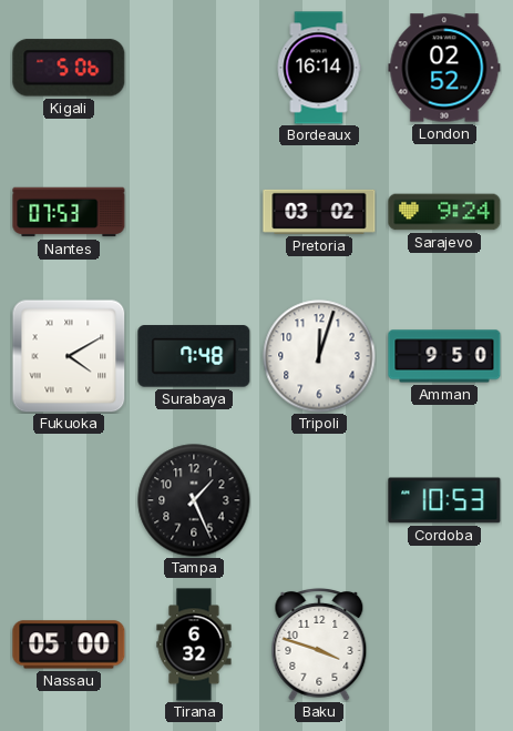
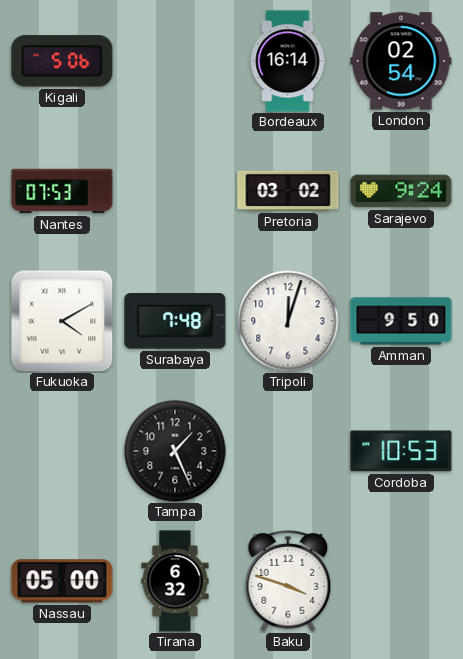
London: 02:52 -> 02:54
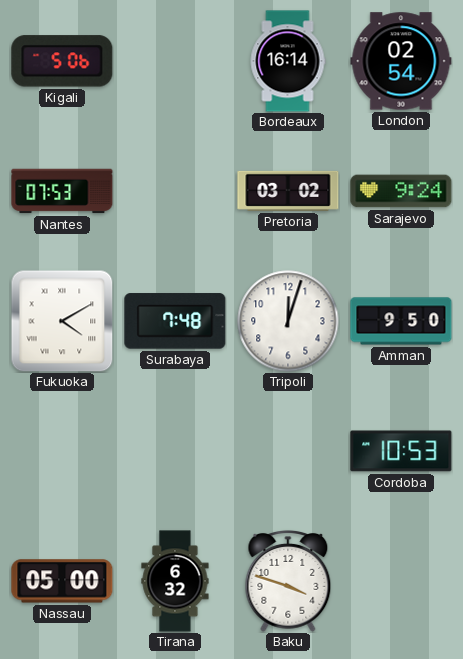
Tampa: 1:26 -> none
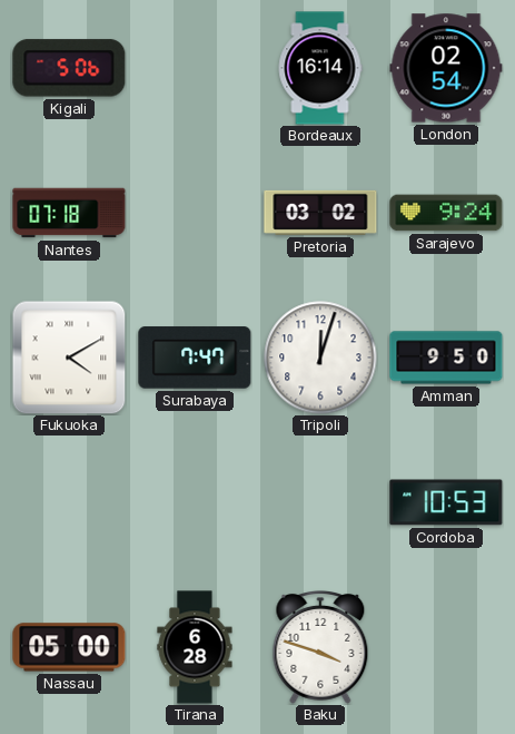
Nantes: 07:53 -> 07:18
Surabaya: 7:48 -> 7:47
Tirana: 6:32 -> 6:28
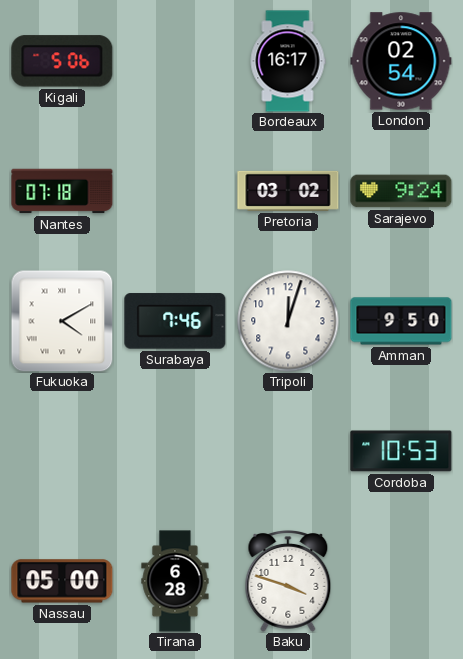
Bordeaux: 16:14 -> 16:17
Surabaya: 7:47 -> 7:46
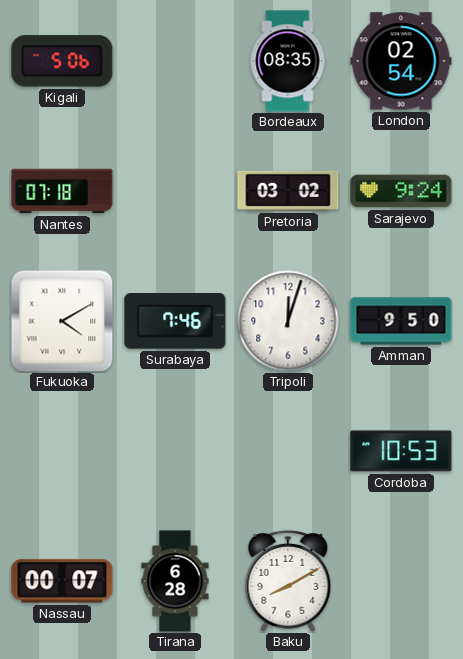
Bordeaux: 16:17 -> 08:35
Nassau: 05:00 -> 00:07
Baku: 3:48 -> 8:10
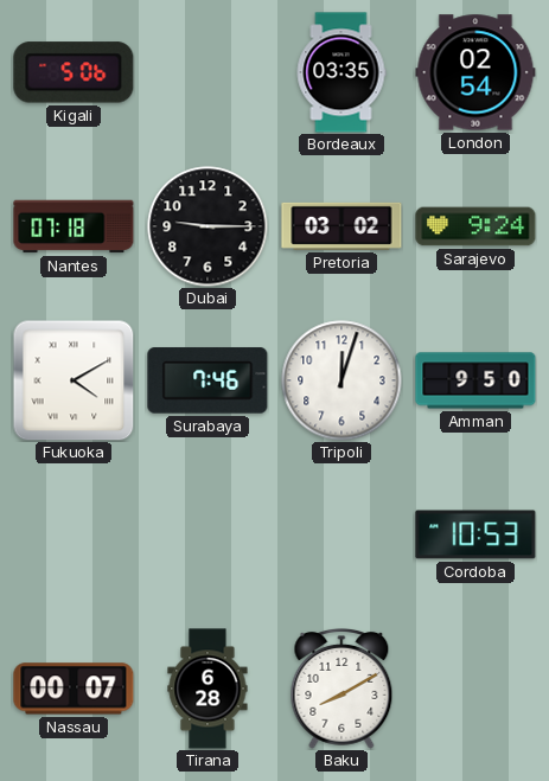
Bordeaux: 08:35 -> 03:35
Dubai: none -> 9:15
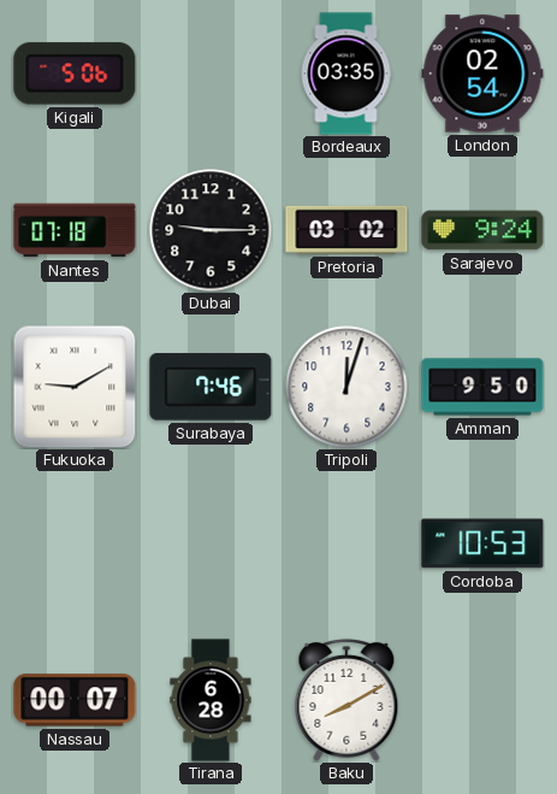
Fukuoka: 4:10 -> 9:10
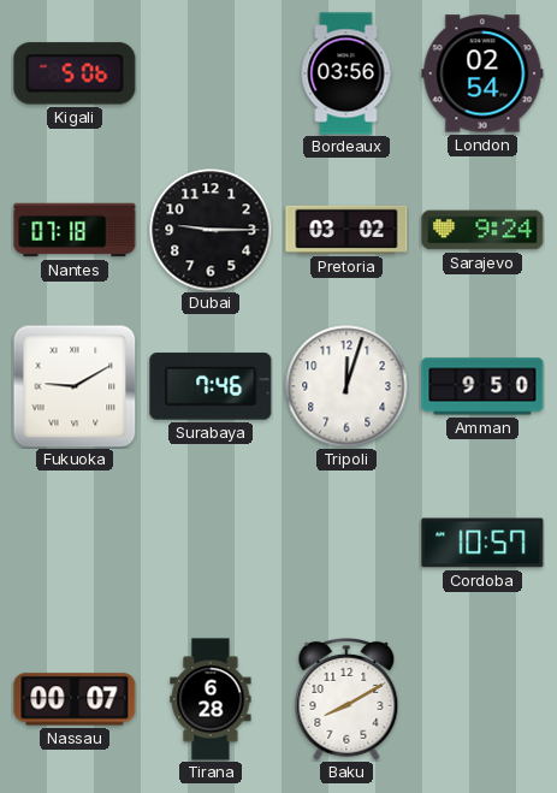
Bordeaux: 03:35 -> 03:56
Cordoba: 10:53 -> 10:57
